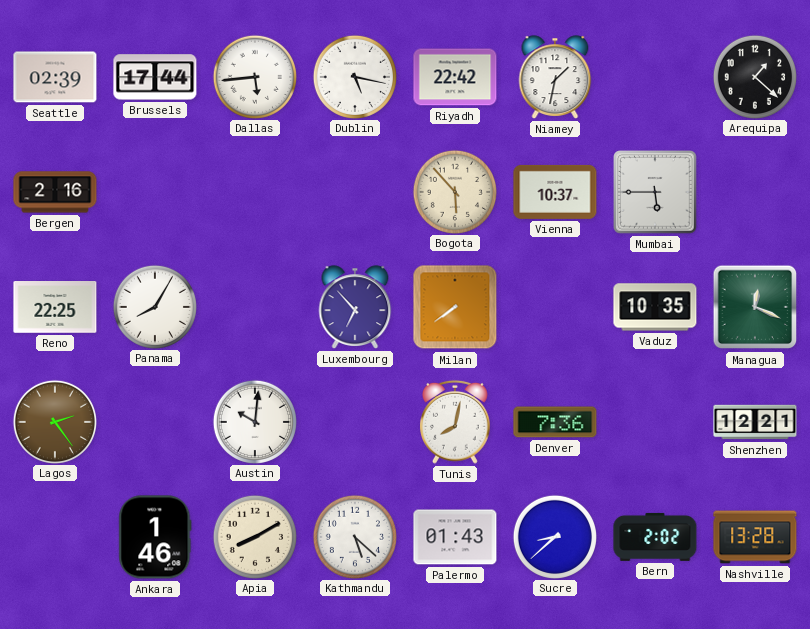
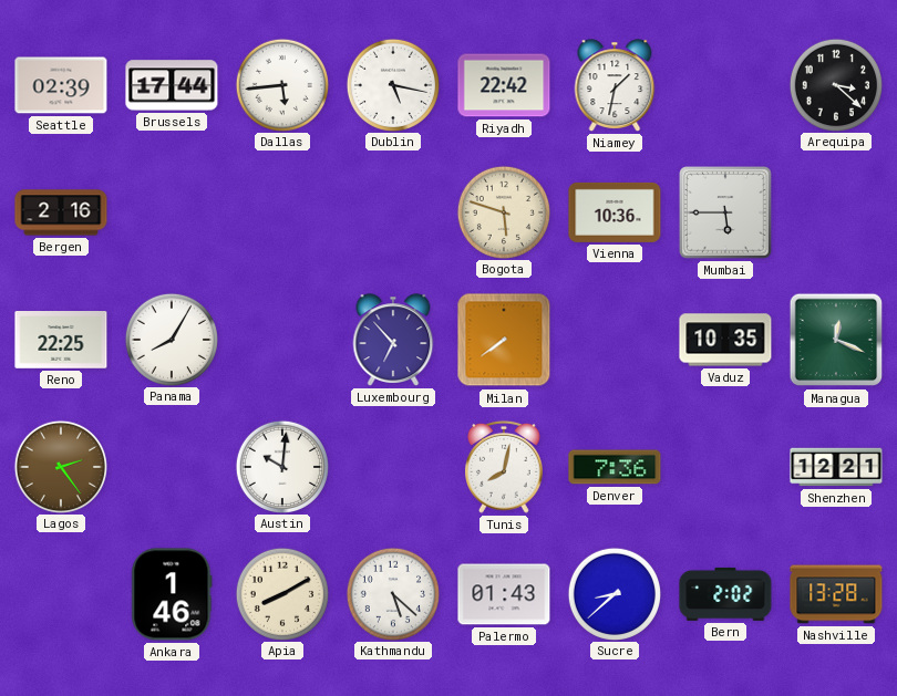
Arequipa: 1:22 -> 3:22
Bogota: 5:53 -> 5:48
Vienna: 10:37 -> 10:36
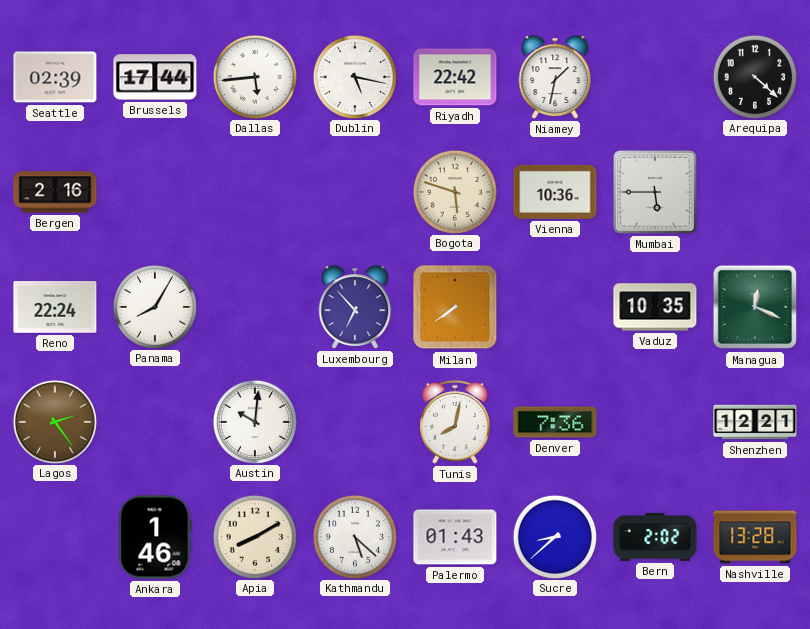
Arequipa: 3:22 -> 4:22
Reno: 22:25 -> 22:24
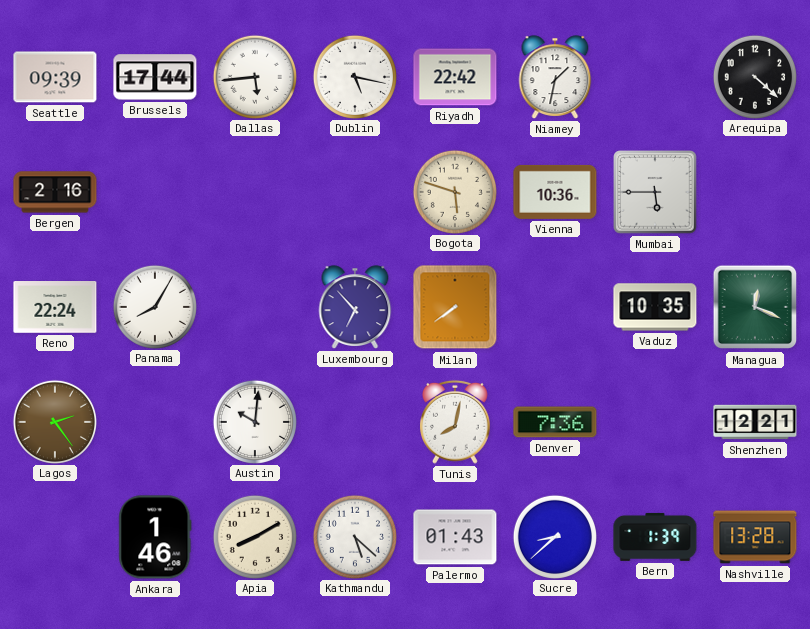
Seattle: 02:39 -> 09:39
Bern: 2:02 -> 1:39
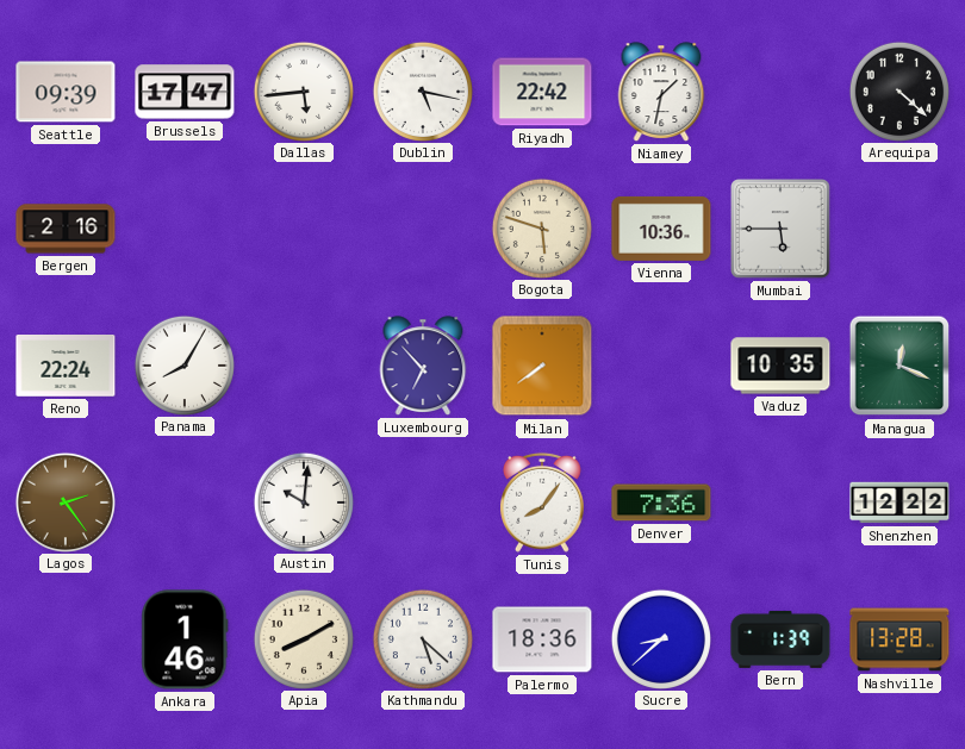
Brussels: 17:44 -> 17:47
Tunis: 8:02 -> 8:06
Shenzhen: 12:21 -> 12:22
Palermo: 01:43 -> 18:36
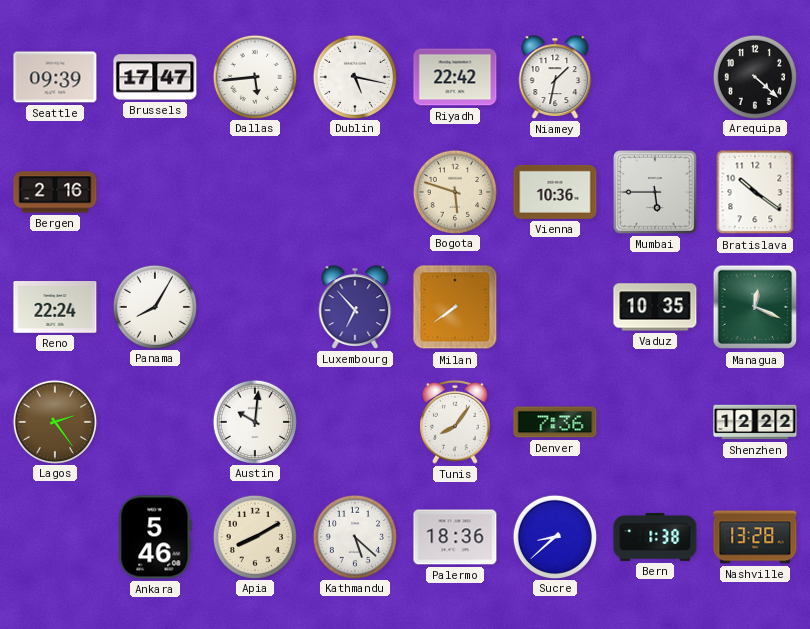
Bratislava: none -> 10:21
Ankara: 1:46 -> 5:46
Bern: 1:39 -> 1:38
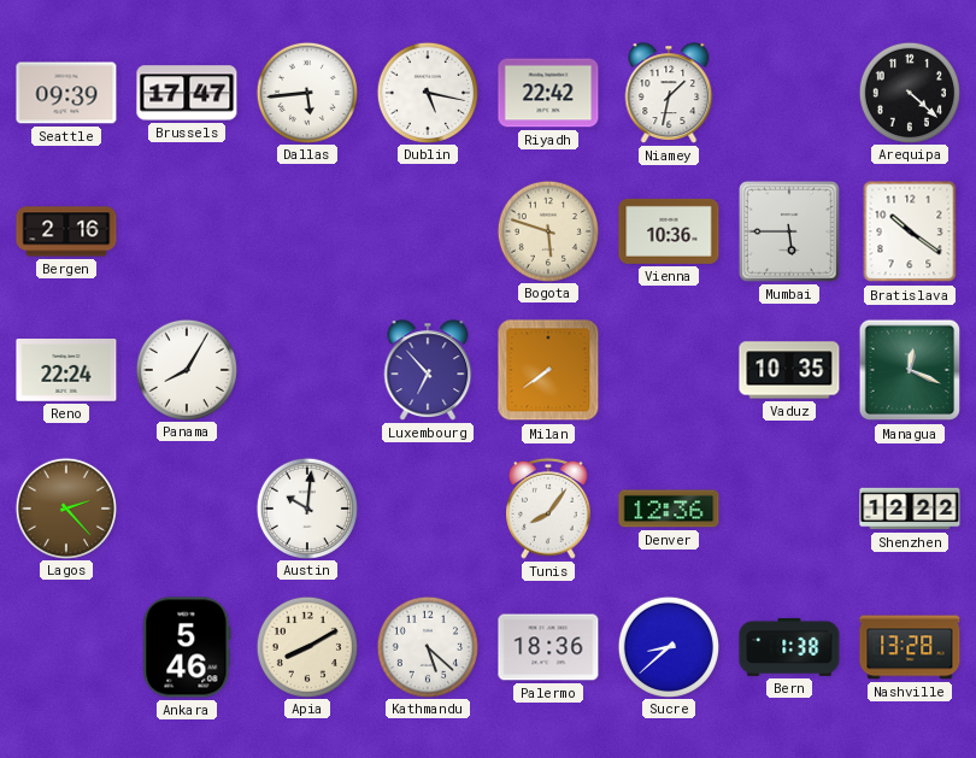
Lagos: 2:24 -> 2:23
Denver: 7:36 -> 12:36
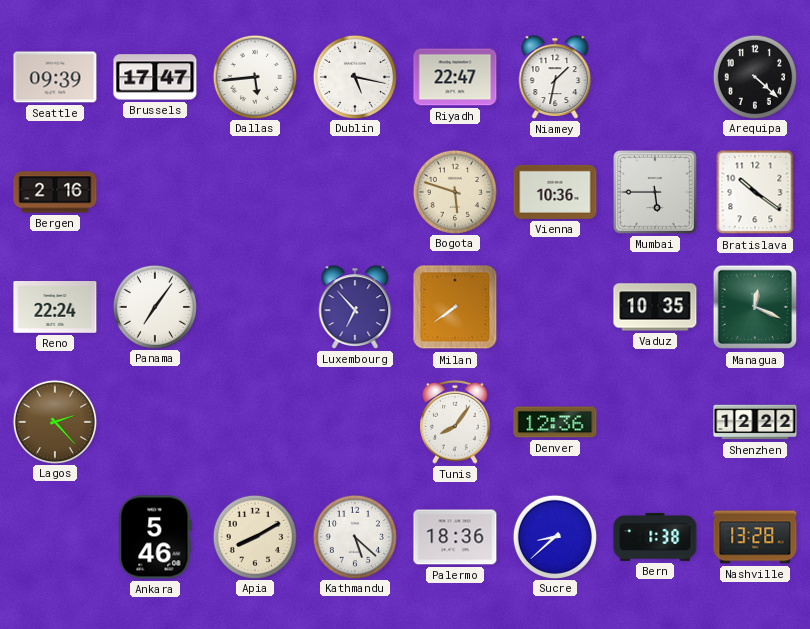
Riyadh: 22:42 -> 22:47
Panama: 8:05 -> 7:06
Austin: 10:01 -> none
